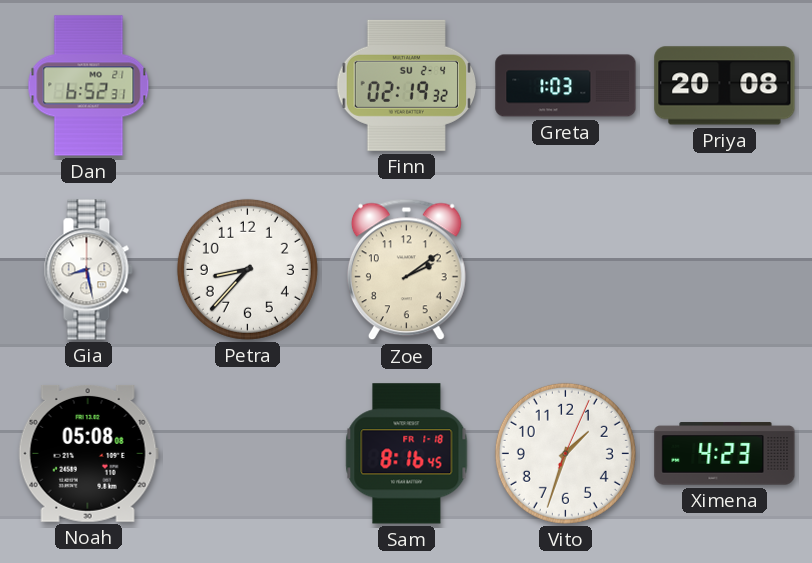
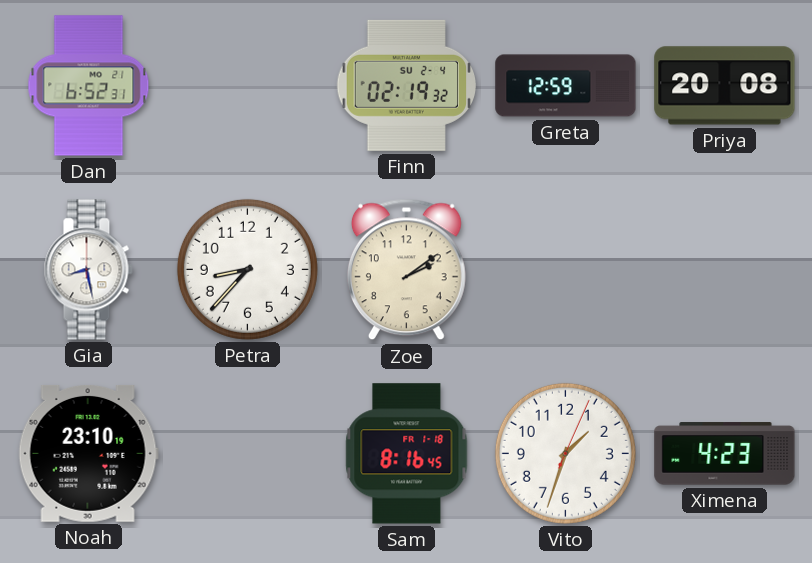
Greta: 1:03 -> 12:59
Noah: 05:08 -> 23:10
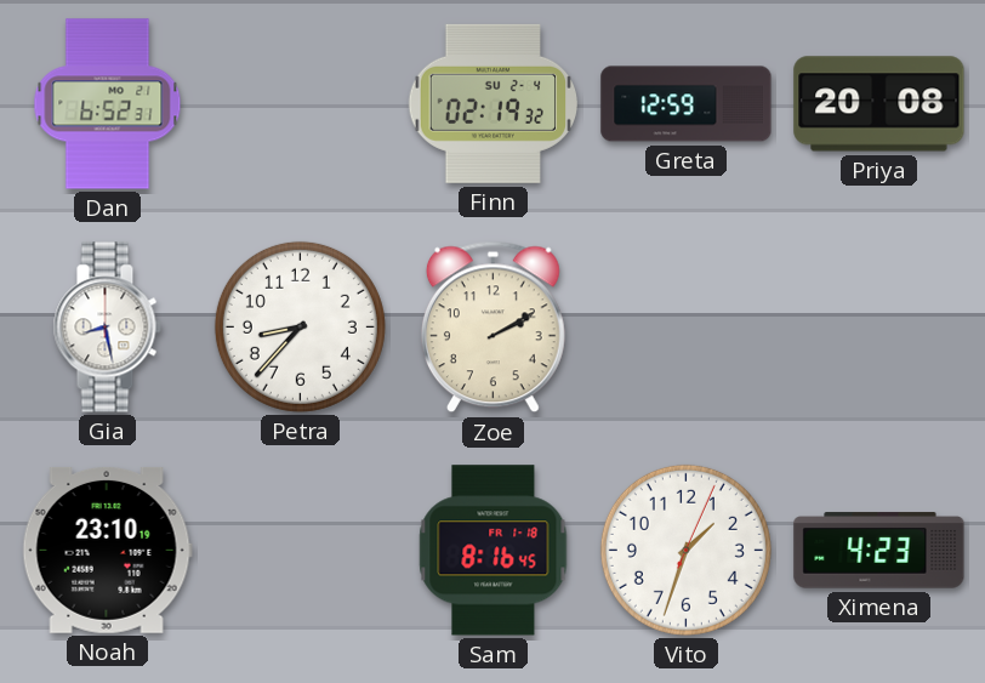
Zoe: 2:09 -> 2:10
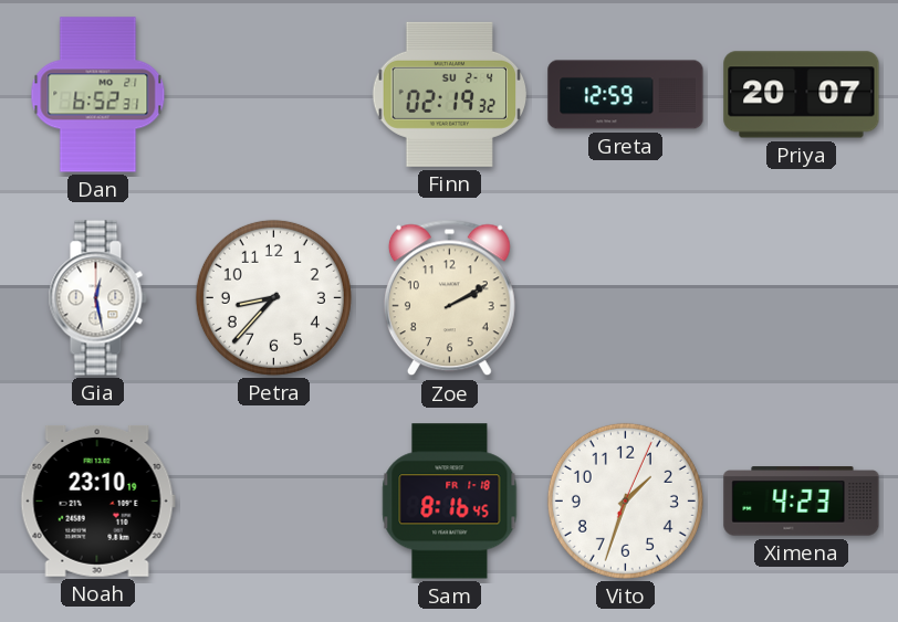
Priya: 20:08 -> 20:07
Gia: 8:28 -> 12:28
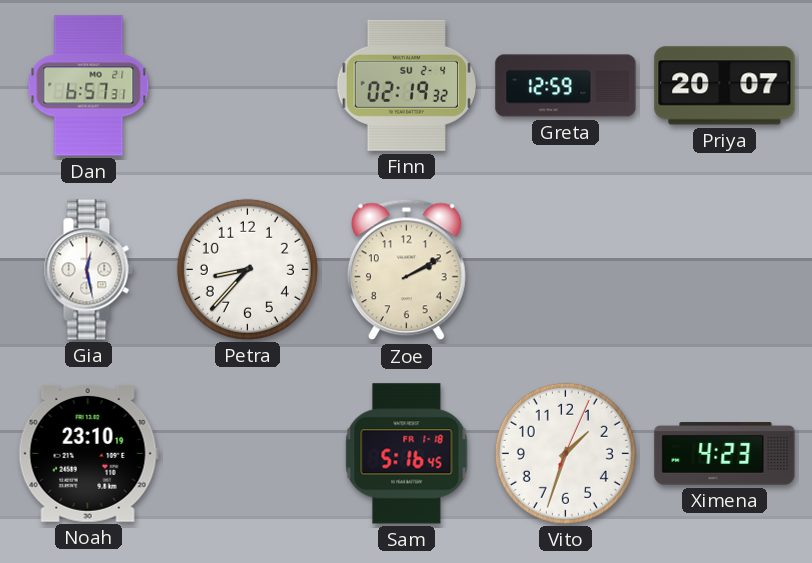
Dan: 6:52 -> 6:57
Sam: 8:16 -> 5:16
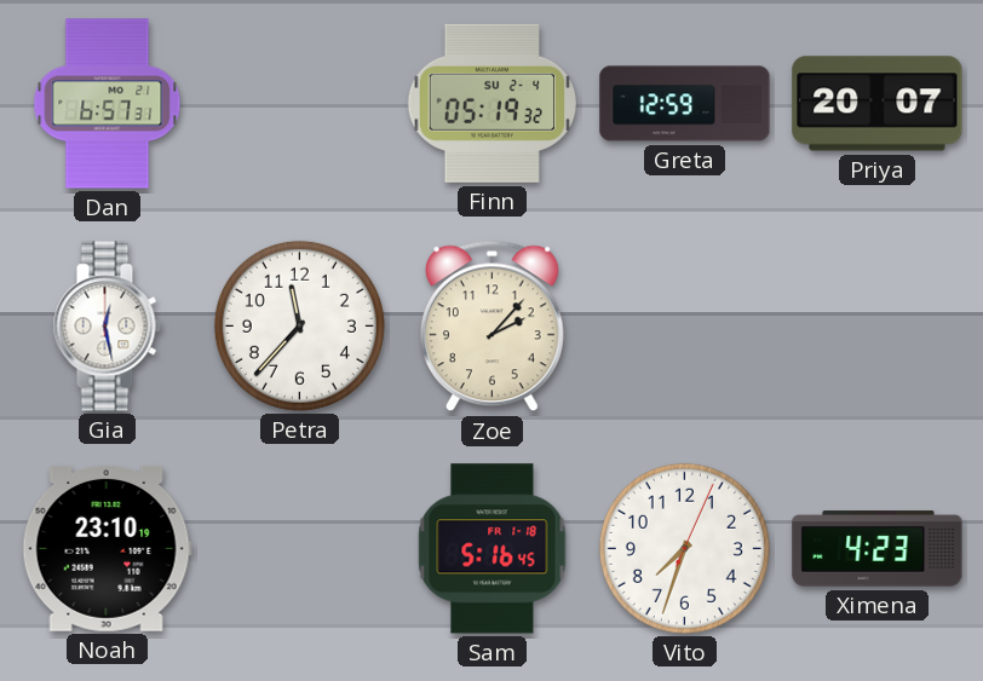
Finn: 02:19 -> 05:19
Petra: 8:37 -> 11:37
Zoe: 2:10 -> 2:07
Vito: 1:33 -> 7:33
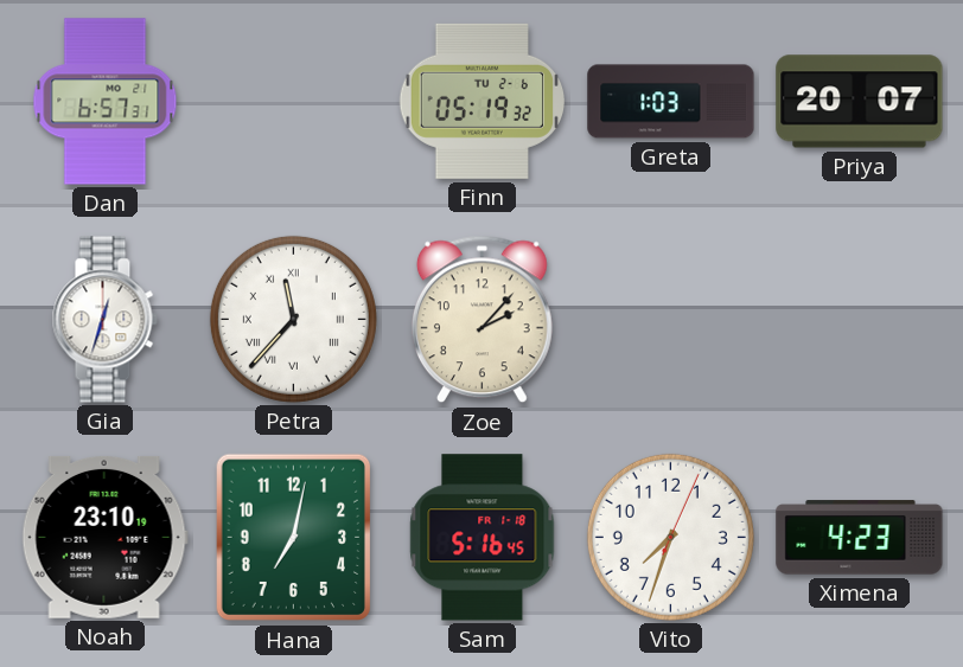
Finn date: SU 2-4 -> TU 2-6
Greta: 12:59 -> 1:03
Gia: 12:28 -> 12:33
Petra numerals: Arabic -> Roman
Hana: none -> 7:02
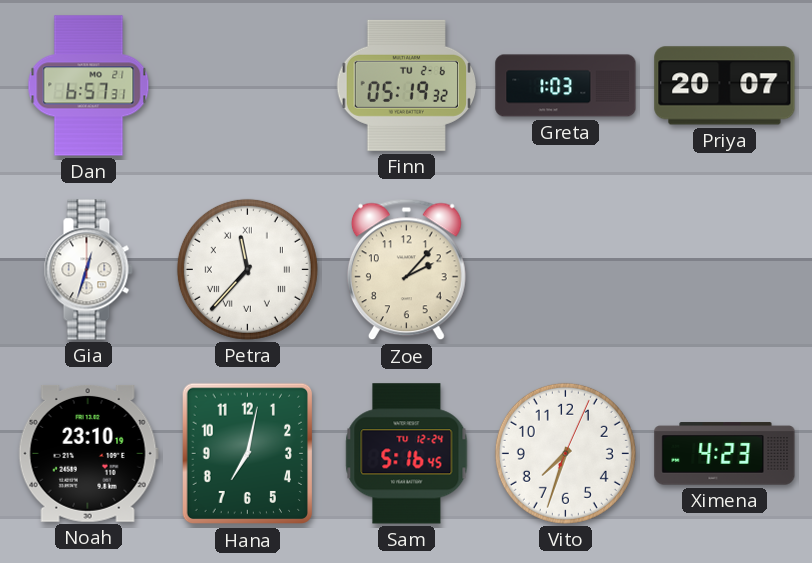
Sam date: FR 1-18 -> TU 12-24
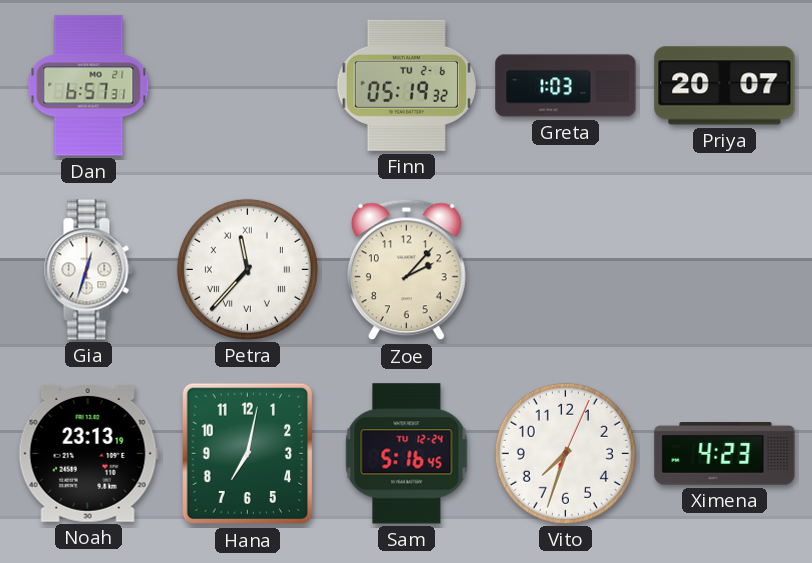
Noah: 23:10 -> 23:13
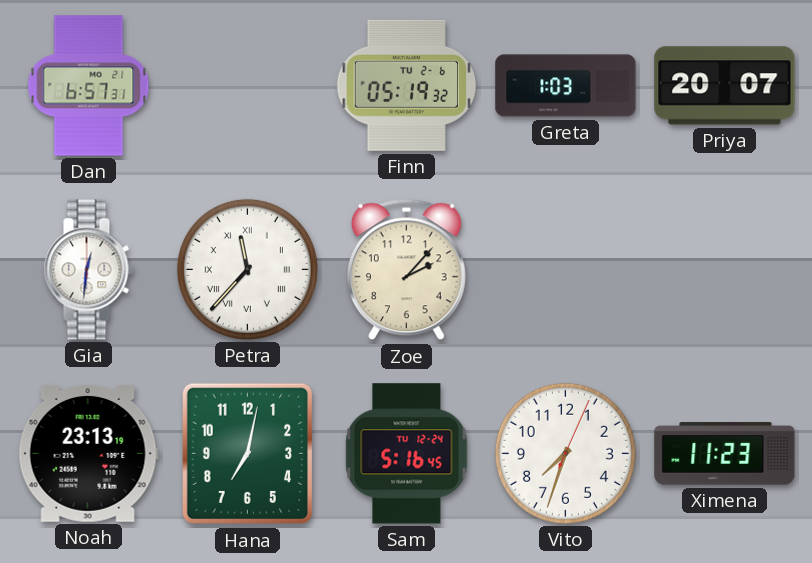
Gia: 12:33 -> 12:31
Ximena: 4:23 -> 11:23
